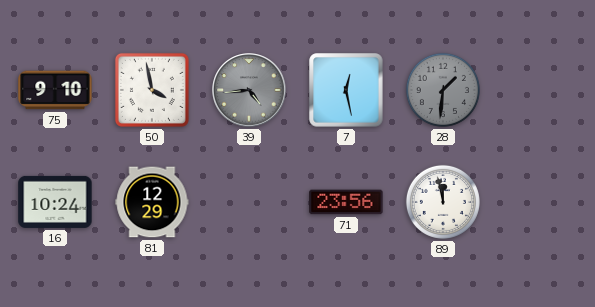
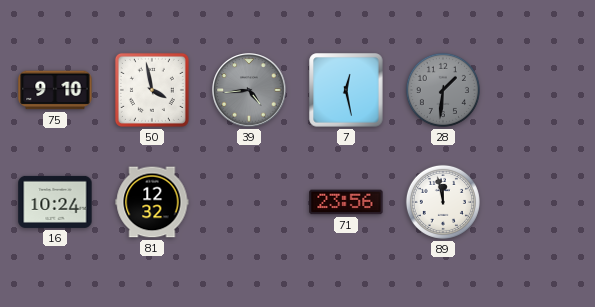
81: 12:29 -> 12:32
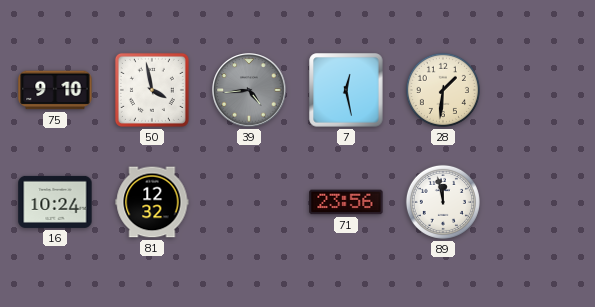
28 dial: grey -> cream
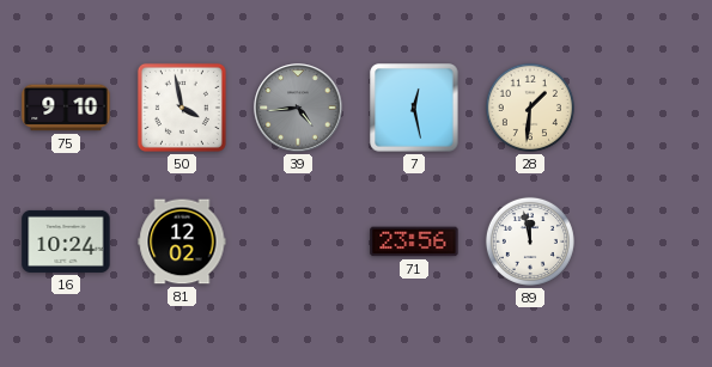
81: 12:32 -> 12:02
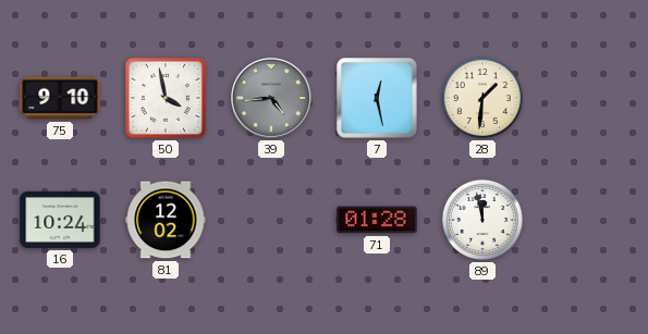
71: 23:56 -> 01:28
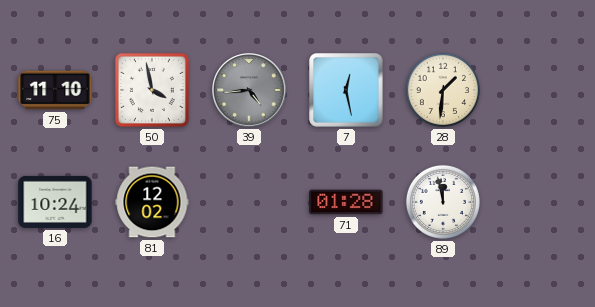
75: 9:10 -> 11:10
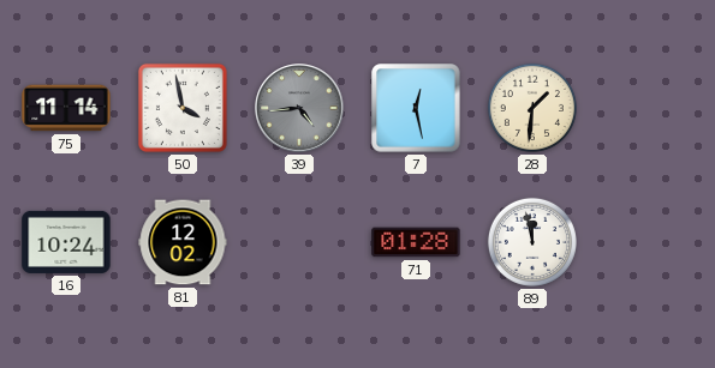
75: 11:10 -> 11:14
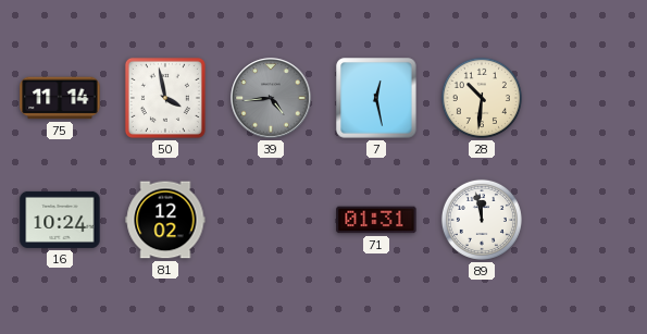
28: 1:31 -> 10:31
71: 01:28 -> 01:31
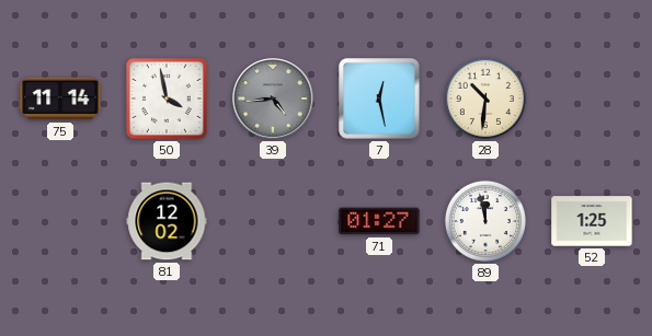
16: 10:24 -> none
71: 01:31 -> 01:27
52: none -> 1:25
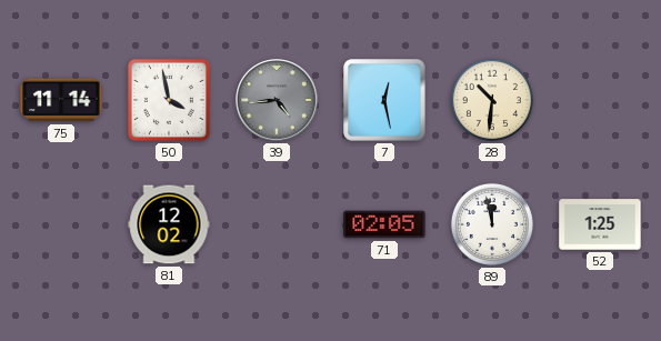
71: 01:27 -> 02:05
